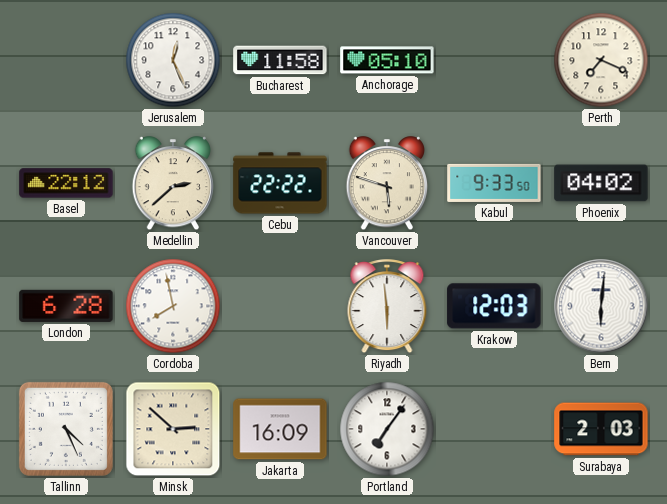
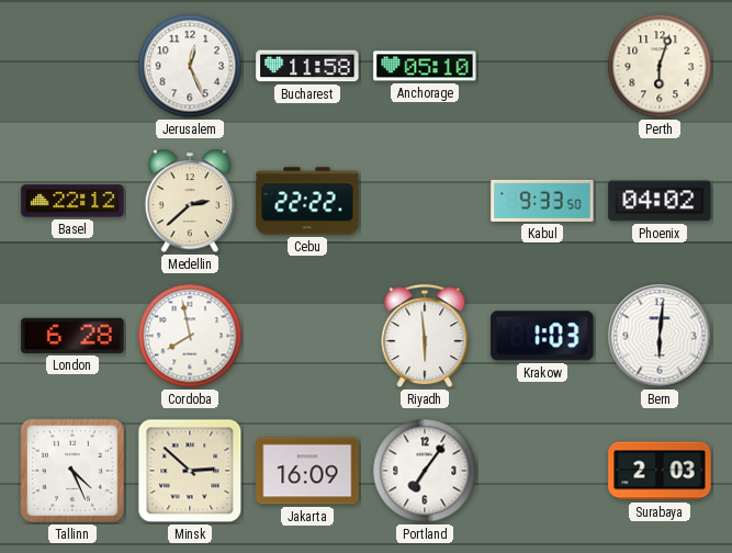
Perth: 7:19 -> 6:03
Vancouver: 5:48 -> none
Krakow: 12:03 -> 1:03
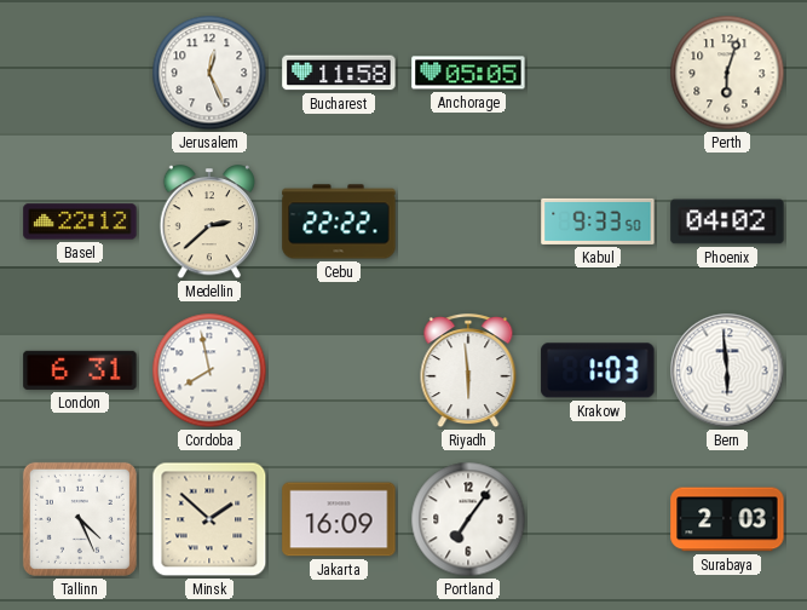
Anchorage: 05:10 -> 05:05
London: 6:28 -> 6:31
Bern: 6:01 -> 5:59
Minsk: 2:52 -> 1:52
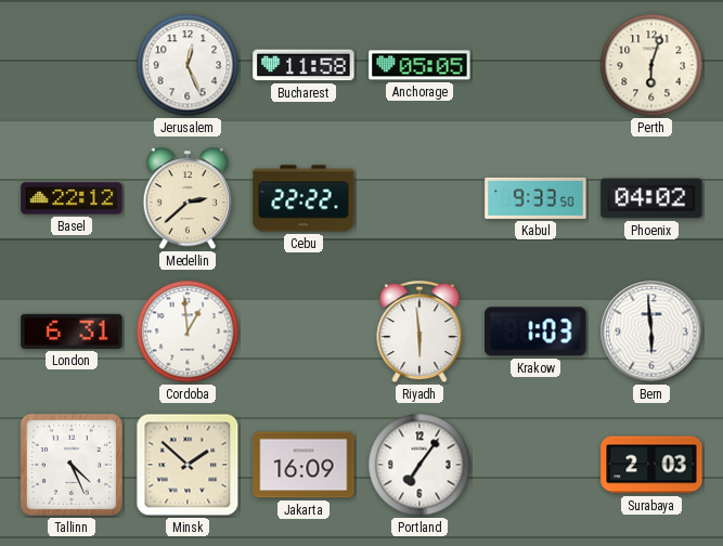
Cordoba: 7:58 -> 12:59
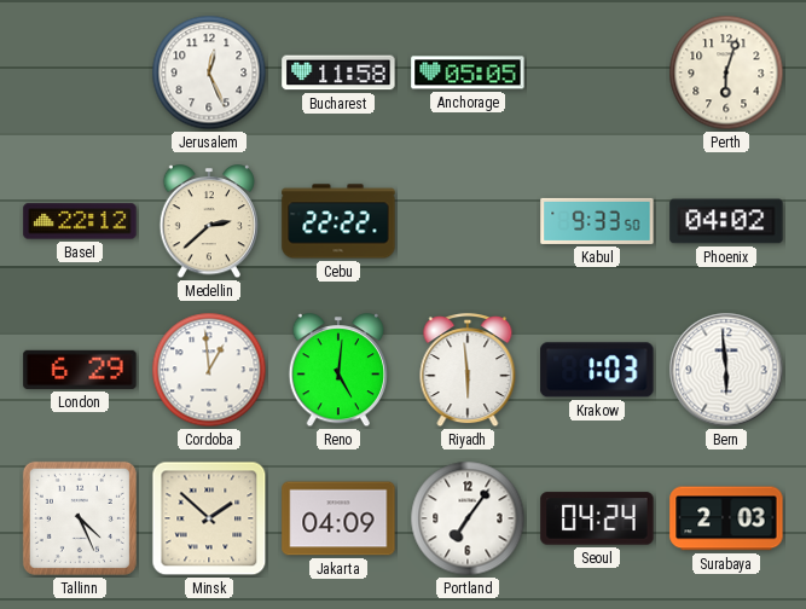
London: 6:31 -> 6:29
Reno: none -> 5:01
Jakarta: 16:09 -> 04:09
Seoul: none -> 04:24
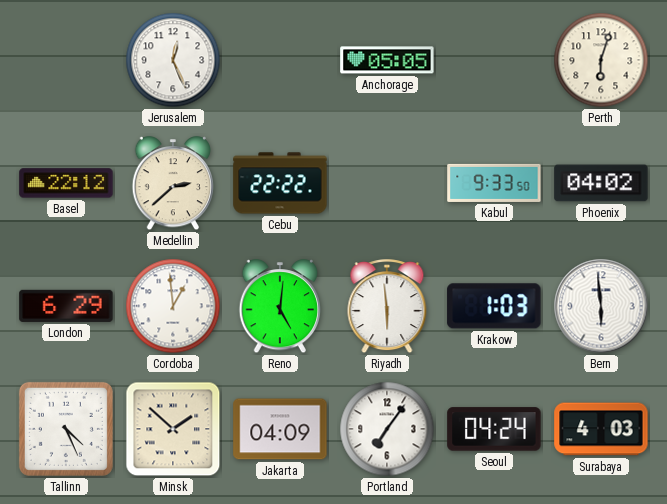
Bucharest: 11:58 -> none
Surabaya: 2:03 -> 4:03
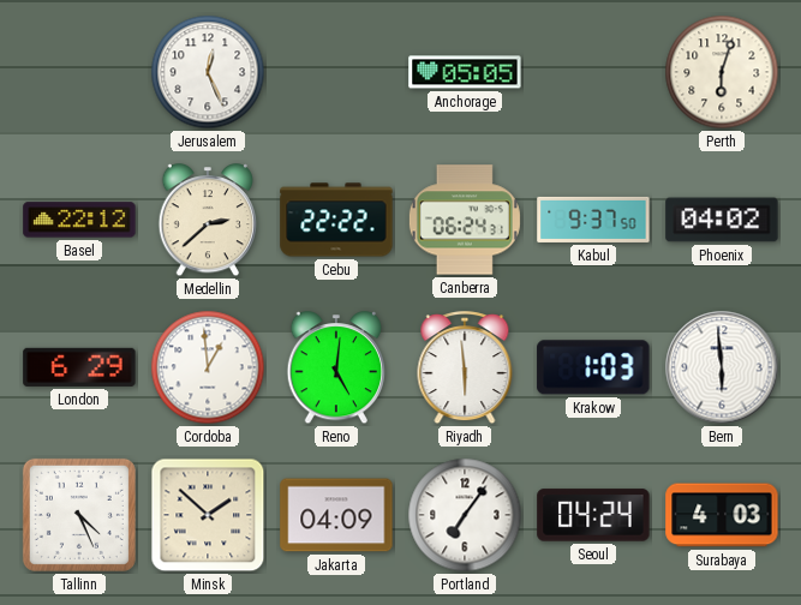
Canberra: none -> 06:24
Kabul: 9:33 -> 9:37
